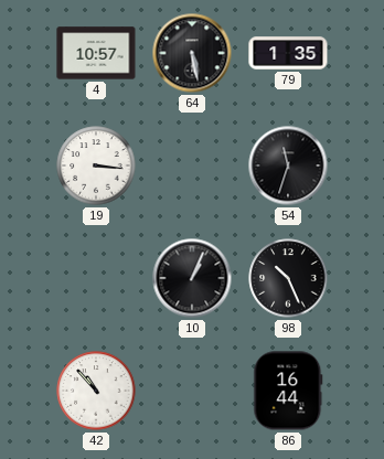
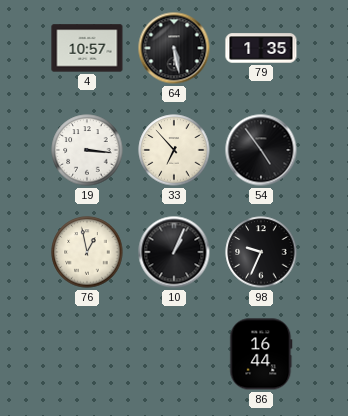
33: none -> 6:53
54: 11:33 -> 4:54
76: none -> 12:58
98: 10:26 -> 9:34
42: 10:53 -> none
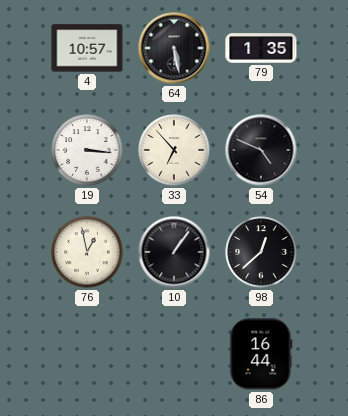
54: 4:54 -> 4:49
10: 1:04 -> 1:06
98: 9:34 -> 12:38
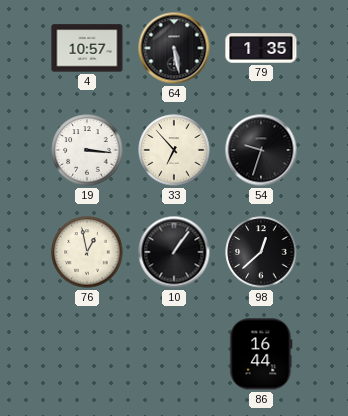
54: 4:49 -> 9:33
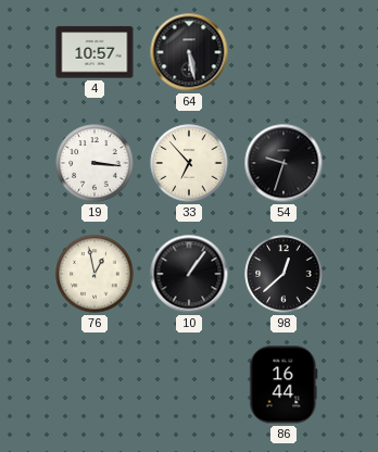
79: 1:35 -> none
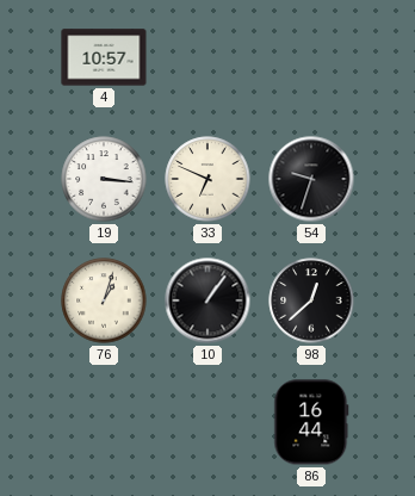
64: 5:28 -> none
33: 6:53 -> 6:49
76: 12:58 -> 1:03
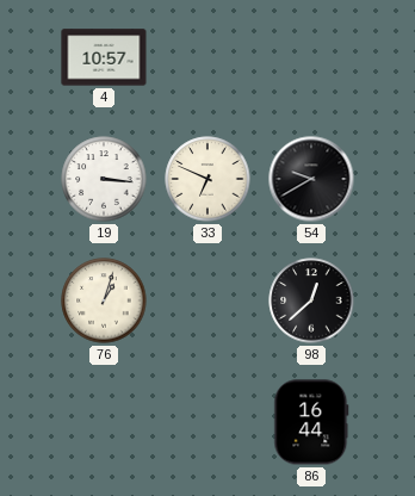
54: 9:33 -> 9:40
10: 1:06 -> none
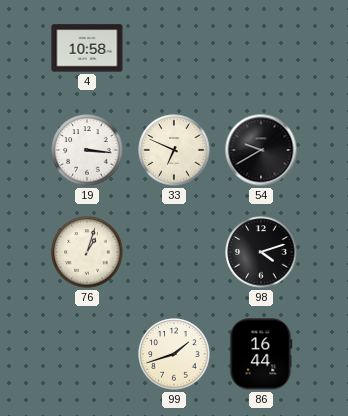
4: 10:57 -> 10:58
98: 12:38 -> 4:12
99: none -> 1:42
